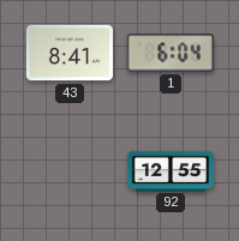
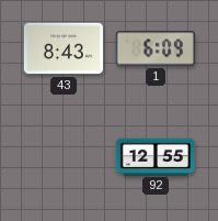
43: 8:41 -> 8:43
1: 6:04 -> 6:09
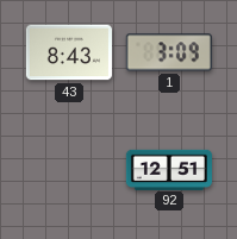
1: 6:09 -> 3:09
92: 12:55 -> 12:51
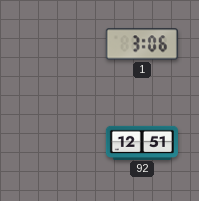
43: 8:43 -> none
1: 3:09 -> 3:06
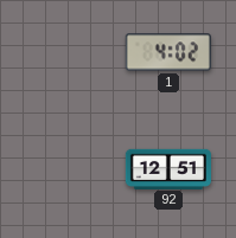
1: 3:06 -> 4:02
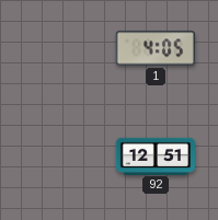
1: 4:02 -> 4:05
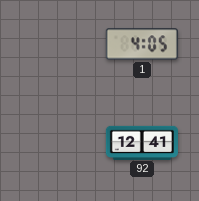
92: 12:51 -> 12:41
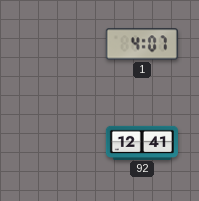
1: 4:05 -> 4:07
